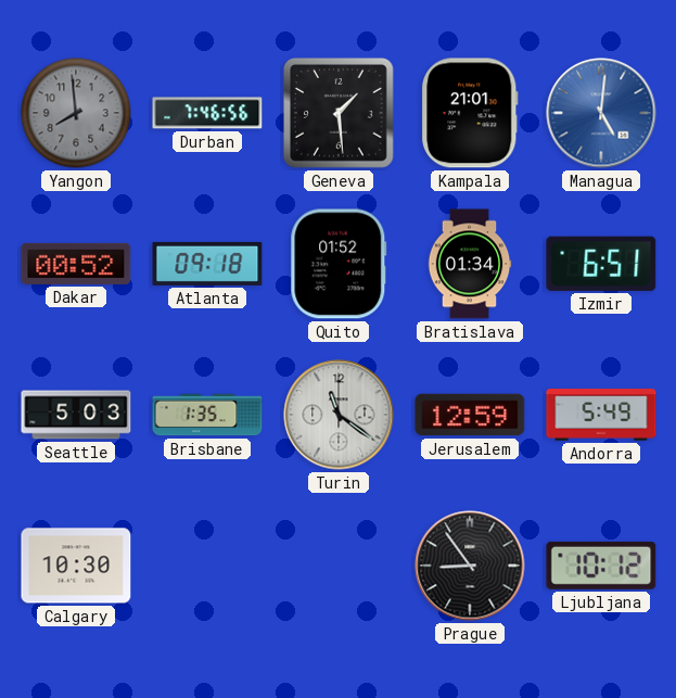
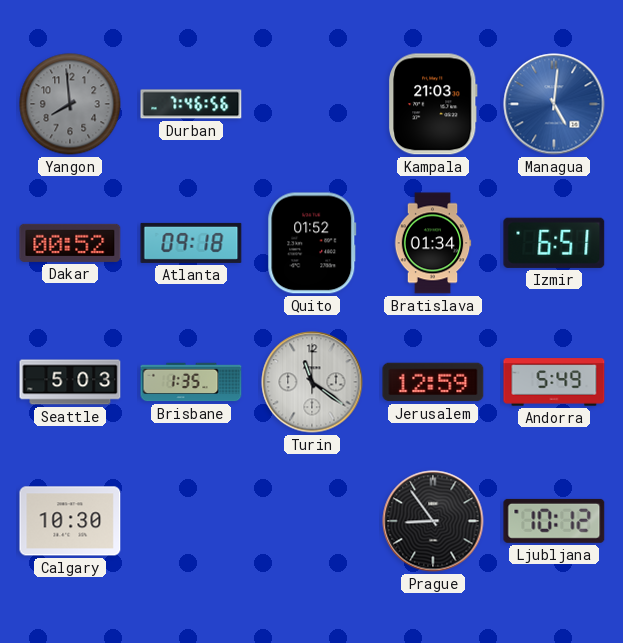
Geneva: 1:29 -> none
Kampala: 21:01 -> 21:03
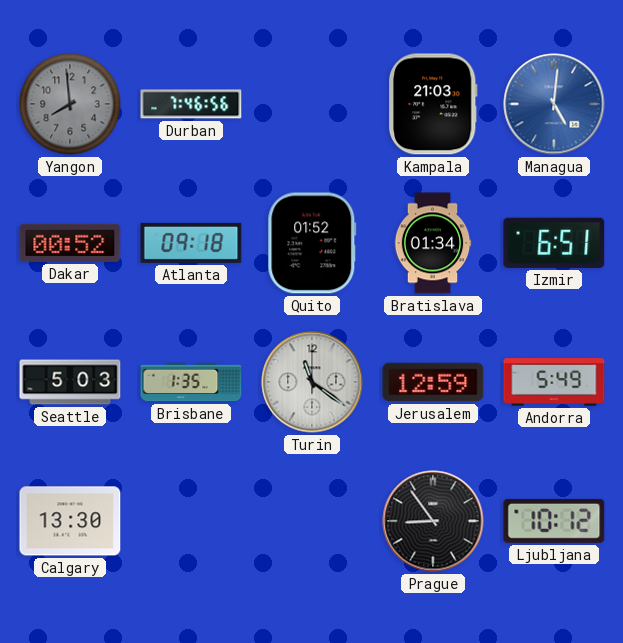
Calgary: 10:30 -> 13:30
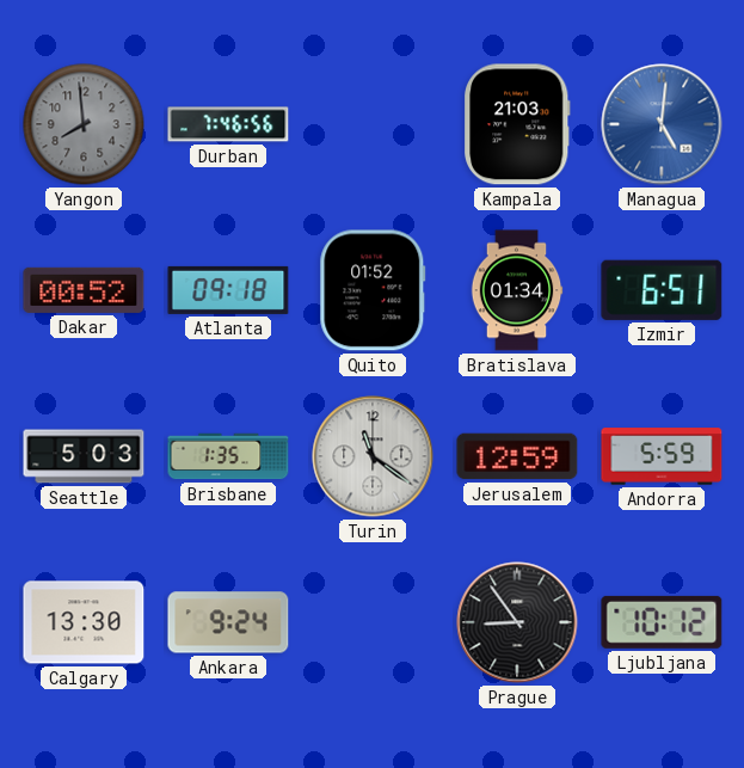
Andorra: 5:49 -> 5:59
Ankara: none -> 9:24
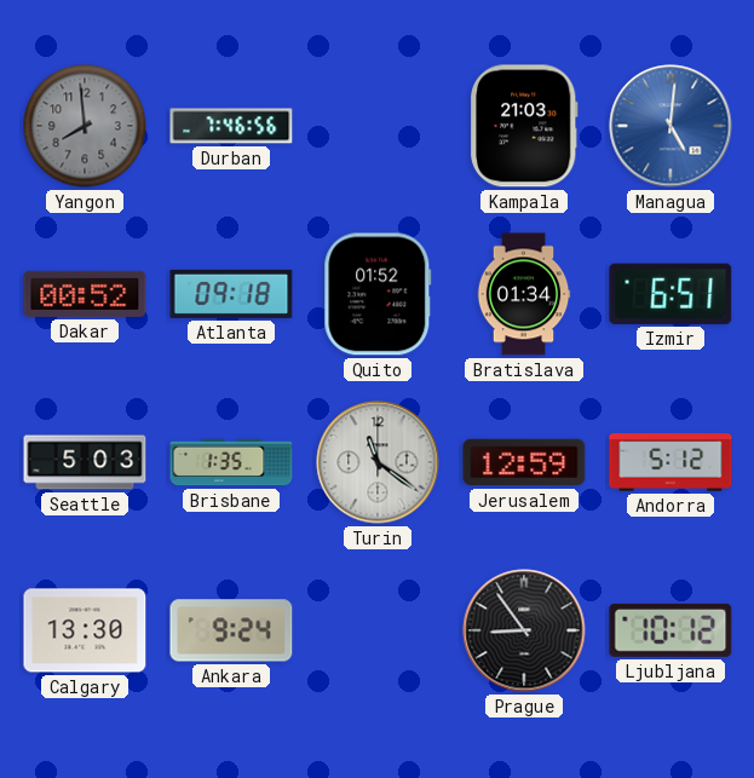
Andorra: 5:59 -> 5:12
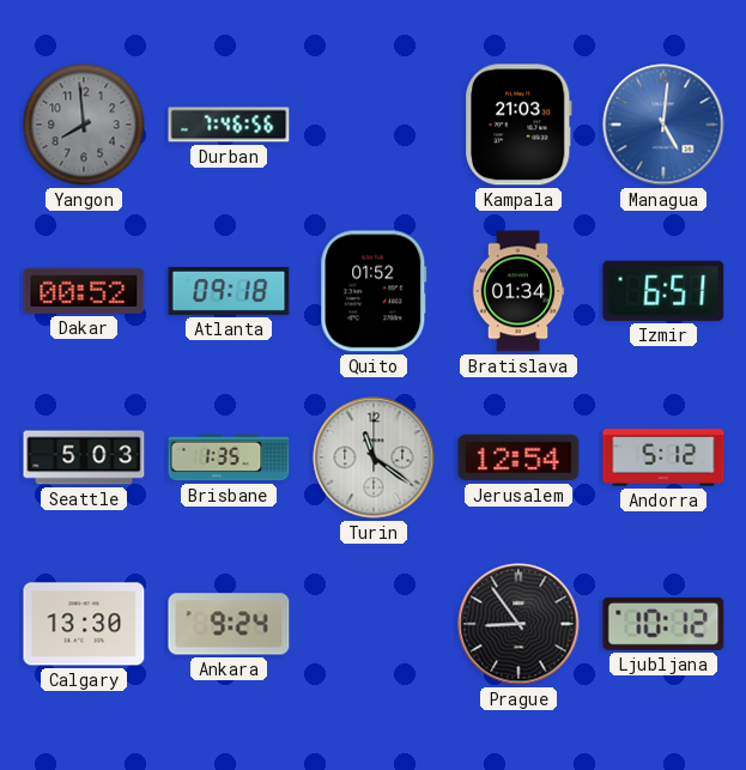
Jerusalem: 12:59 -> 12:54
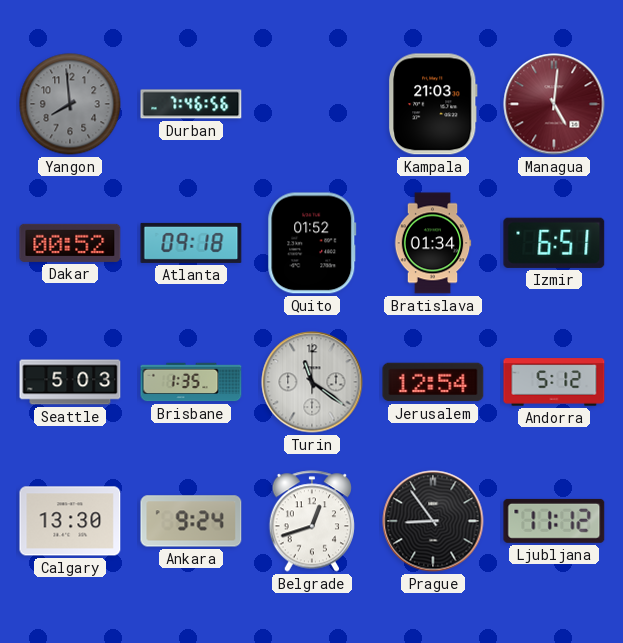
Managua dial: blue -> burgundy
Belgrade: none -> 12:42
Ljubljana: 10:12 -> 11:12
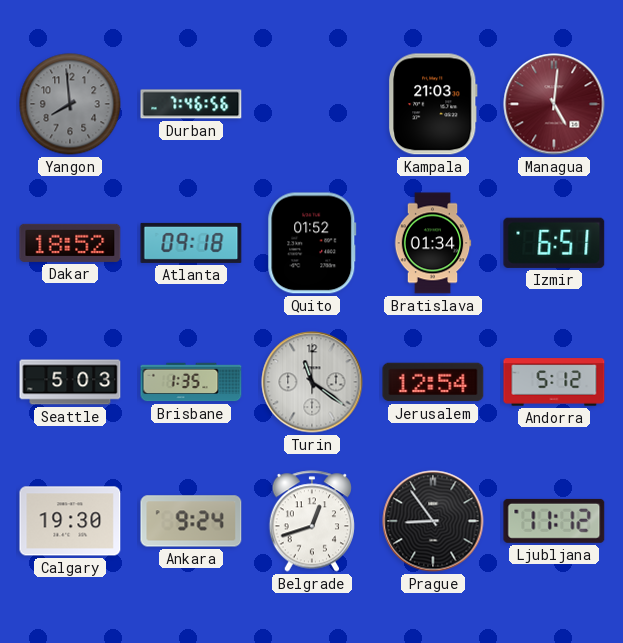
Dakar: 00:52 -> 18:52
Calgary: 13:30 -> 19:30
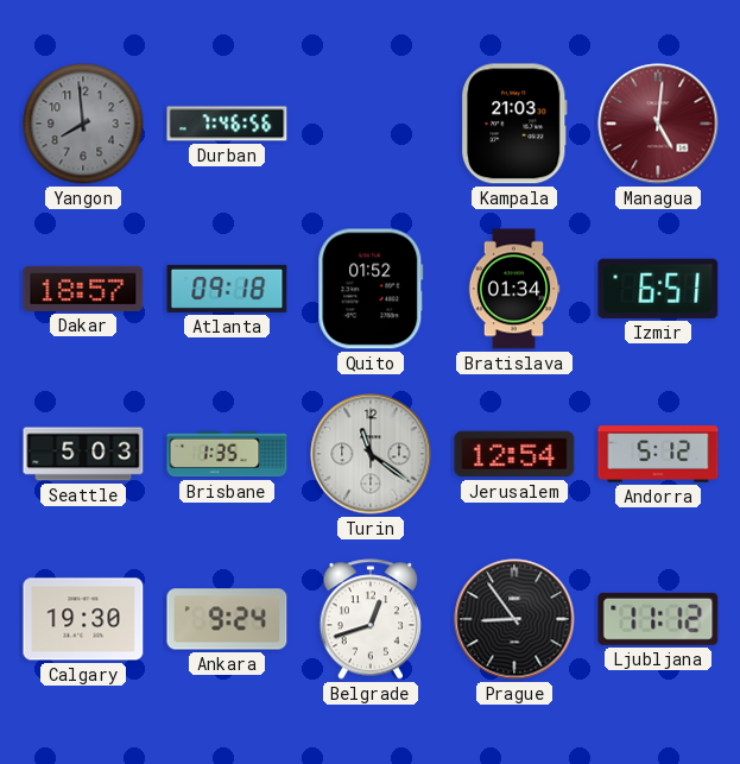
Dakar: 18:52 -> 18:57
